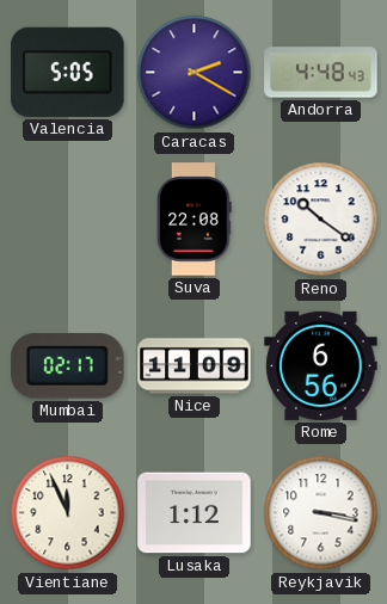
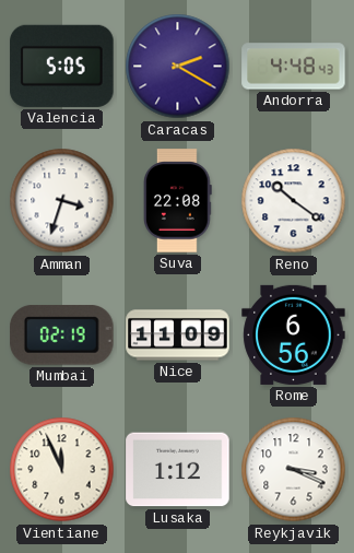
Amman: none -> 3:33
Mumbai: 02:17 -> 02:19
Reykjavik: 3:17 -> 3:19
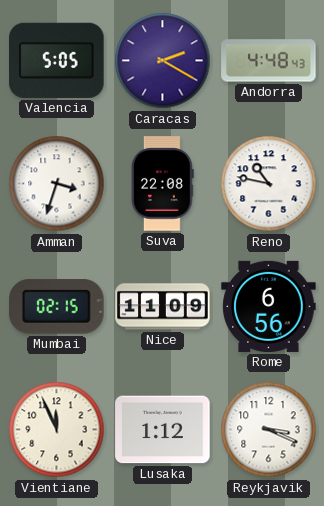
Reno: 10:21 -> 10:47
Mumbai: 02:19 -> 02:15
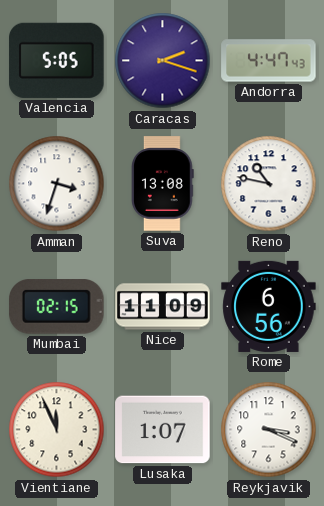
Caracas: 2:20 -> 2:18
Andorra: 4:48 -> 4:47
Suva: 22:08 -> 13:08
Lusaka: 1:12 -> 1:07
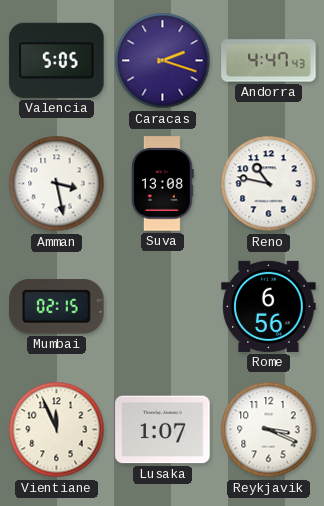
Amman: 3:33 -> 3:28
Nice: 11:09 -> none
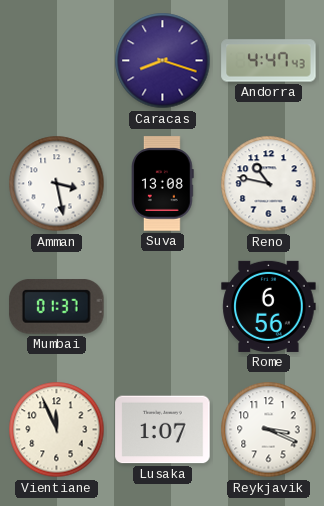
Valencia: 5:05 -> none
Caracas: 2:18 -> 8:18
Mumbai: 02:15 -> 01:37
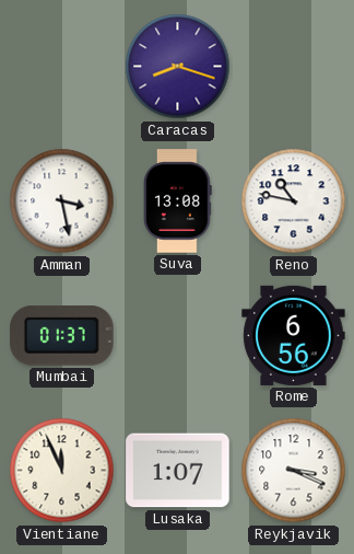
Andorra: 4:47 -> none
